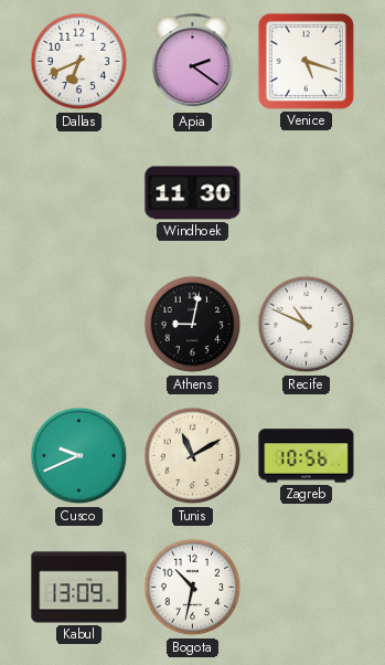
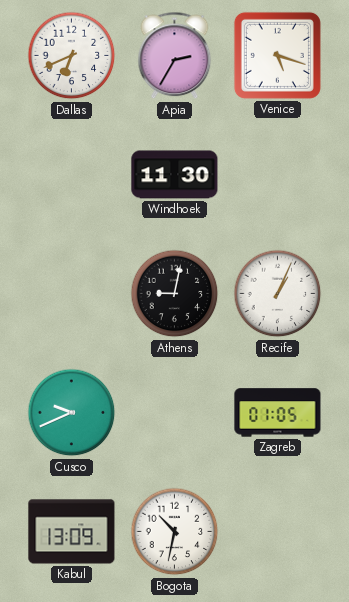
Apia: 2:21 -> 2:35
Recife: 10:49 -> 1:04
Tunis: 11:10 -> none
Zagreb: 10:56 -> 01:05
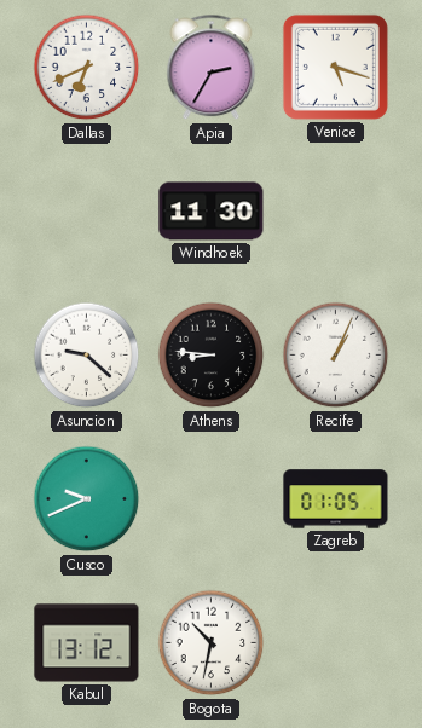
Asuncion: none -> 9:22
Athens: 9:02 -> 8:46
Kabul: 13:09 -> 13:12
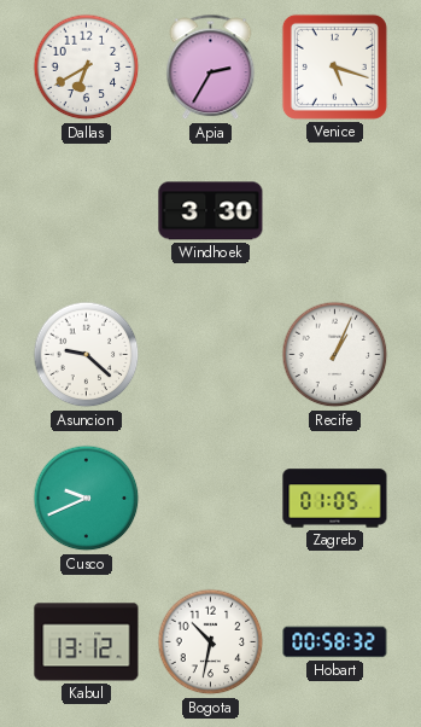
Dallas: 6:41 -> 6:40
Windhoek: 11:30 -> 3:30
Athens: 8:46 -> none
Hobart: none -> 00:58
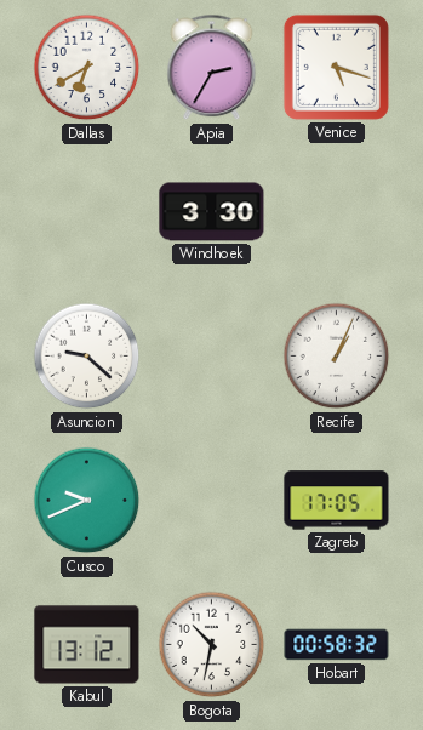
Zagreb: 01:05 -> 17:05
